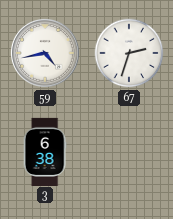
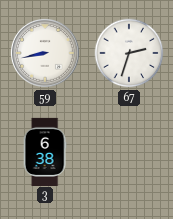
59: 4:43 -> 8:43
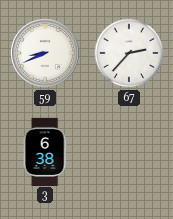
59: 8:43 -> 8:41
67: 2:33 -> 2:37
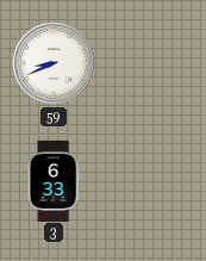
67: 2:37 -> none
3: 6:38 -> 6:33
